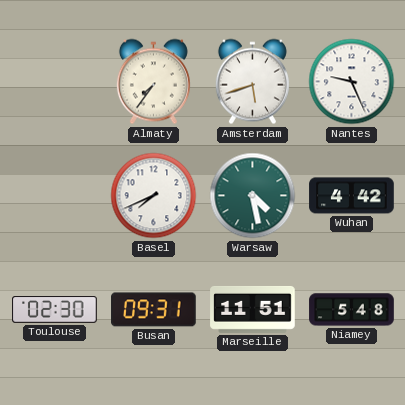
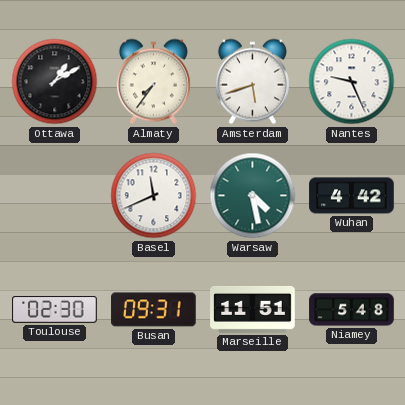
Ottawa: none -> 1:10
Basel: 7:41 -> 11:41
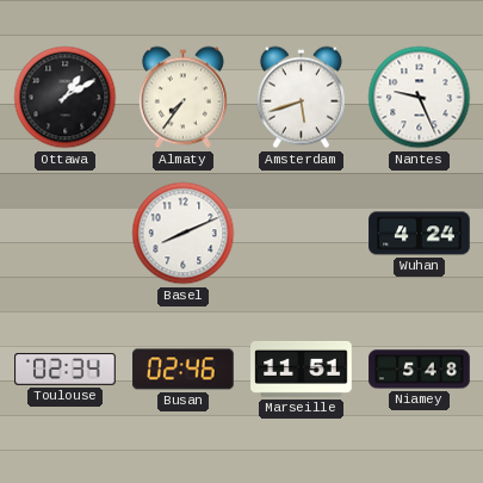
Basel: 11:41 -> 8:11
Warsaw: 4:28 -> none
Wuhan: 4:42 -> 4:24
Toulouse: 02:30 -> 02:34
Busan: 09:31 -> 02:46
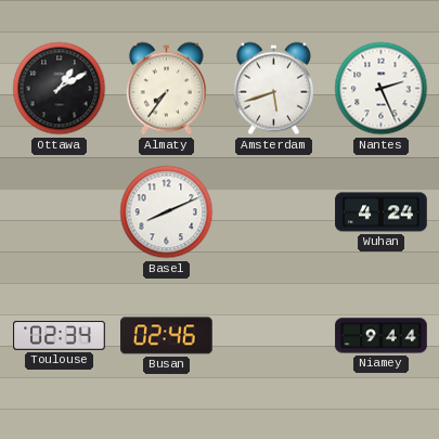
Nantes: 9:26 -> 2:26
Marseille: 11:51 -> none
Niamey: 5:48 -> 9:44
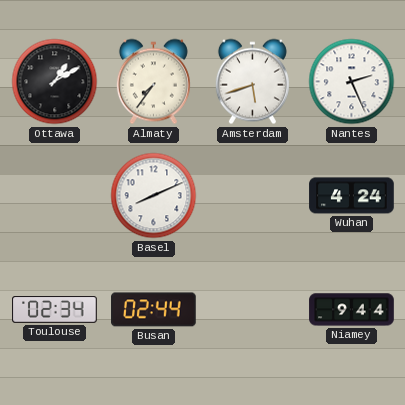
Busan: 02:46 -> 02:44
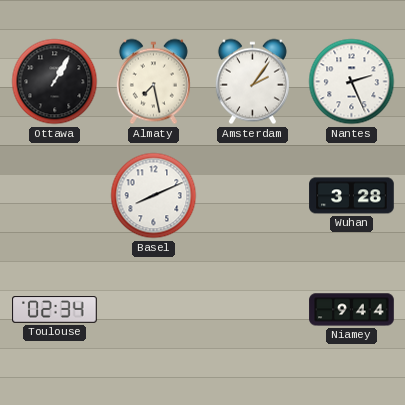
Ottawa: 1:10 -> 1:05
Almaty: 7:36 -> 7:28
Amsterdam: 5:42 -> 2:06
Wuhan: 4:24 -> 3:28
Busan: 02:44 -> none
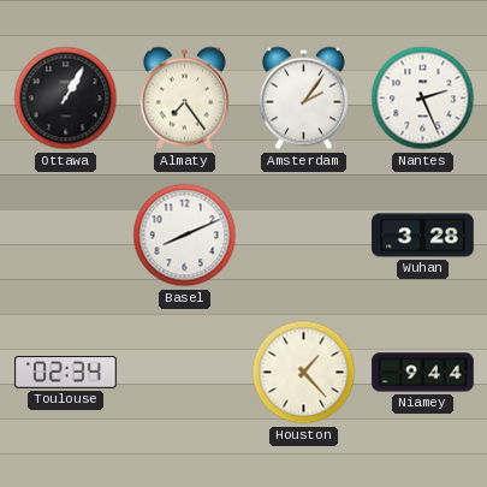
Almaty: 7:28 -> 7:24
Houston: none -> 1:23
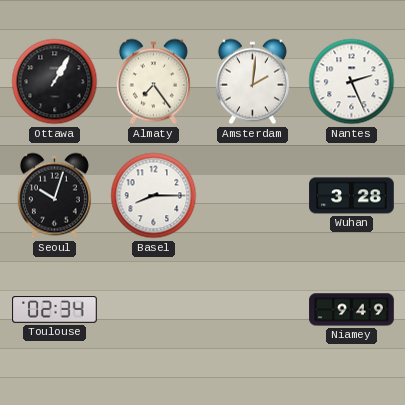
Amsterdam: 2:06 -> 2:01
Seoul: none -> 10:03
Basel: 8:11 -> 8:15
Houston: 1:23 -> none
Niamey: 9:44 -> 9:49
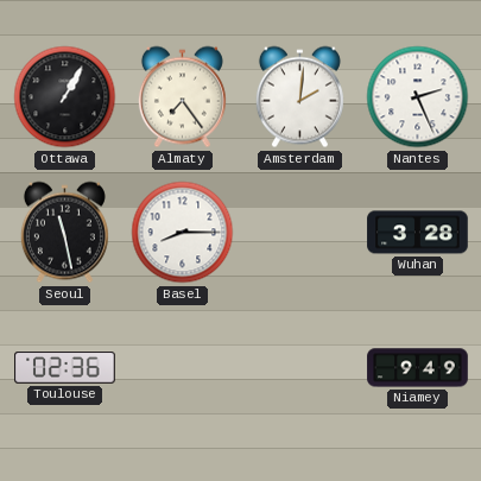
Seoul: 10:03 -> 11:28
Toulouse: 02:34 -> 02:36
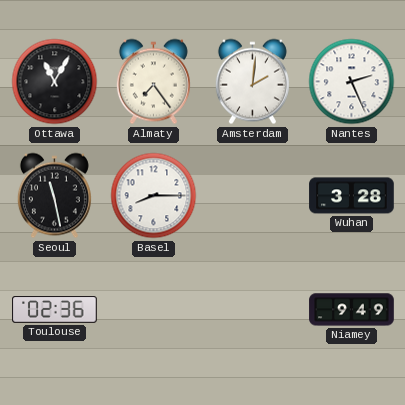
Ottawa: 1:05 -> 11:05
